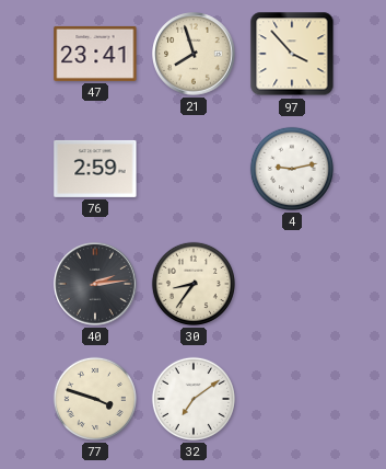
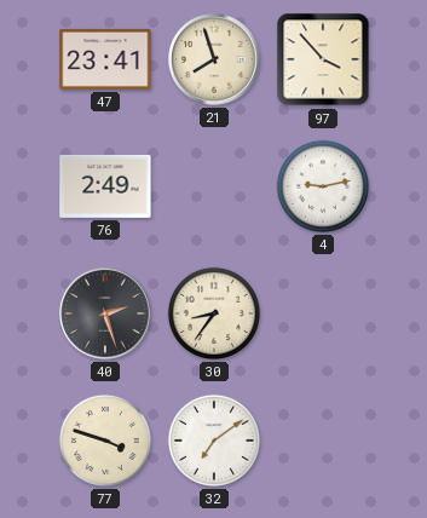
76: 2:59 -> 2:49
40: 2:14 -> 2:27
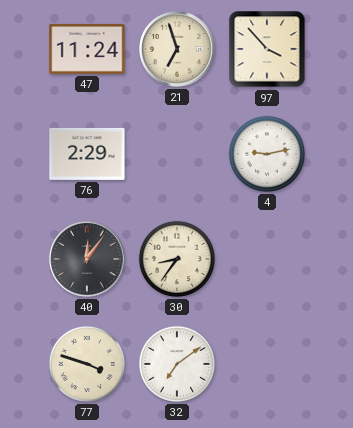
47: 23:41 -> 11:24
21: 7:57 -> 6:57
76: 2:49 -> 2:29
40: 2:27 -> 12:06
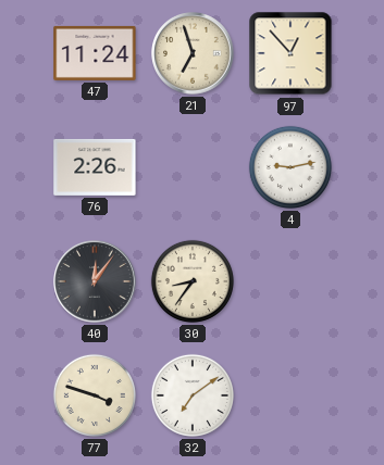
97: 3:53 -> 12:53
76: 2:29 -> 2:26
